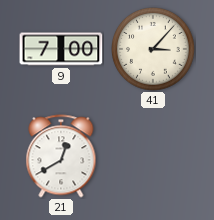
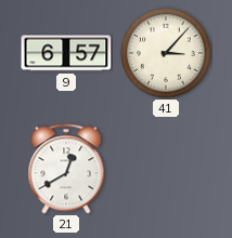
9: 7:00 -> 6:57
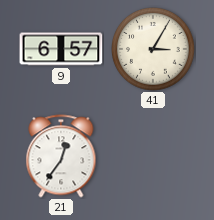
41: 3:07 -> 3:05
21: 12:40 -> 12:36
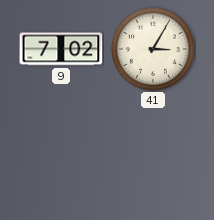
9: 6:57 -> 7:02
21: 12:36 -> none
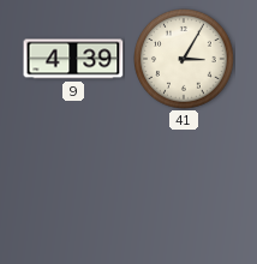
9: 7:02 -> 4:39
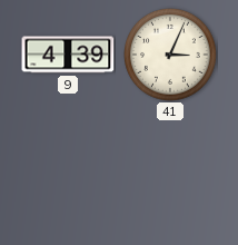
41: 3:05 -> 3:04
